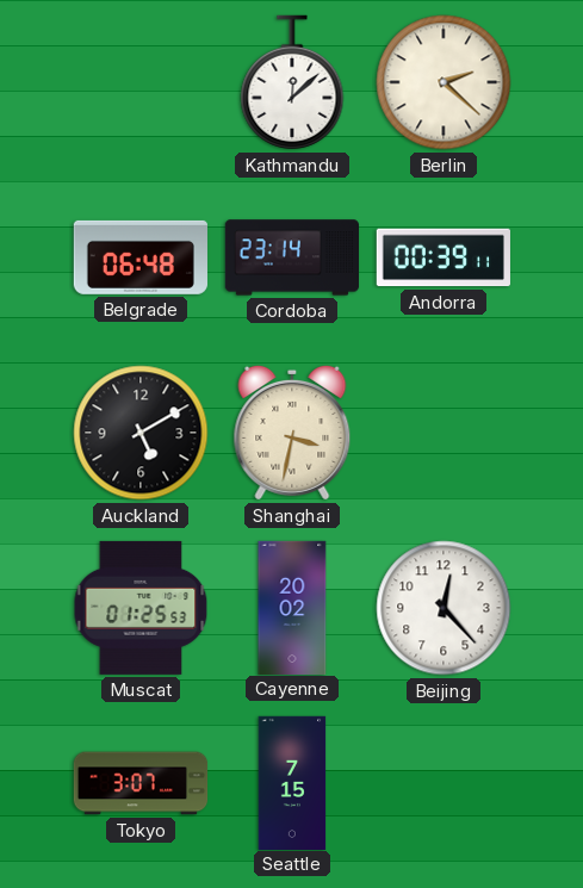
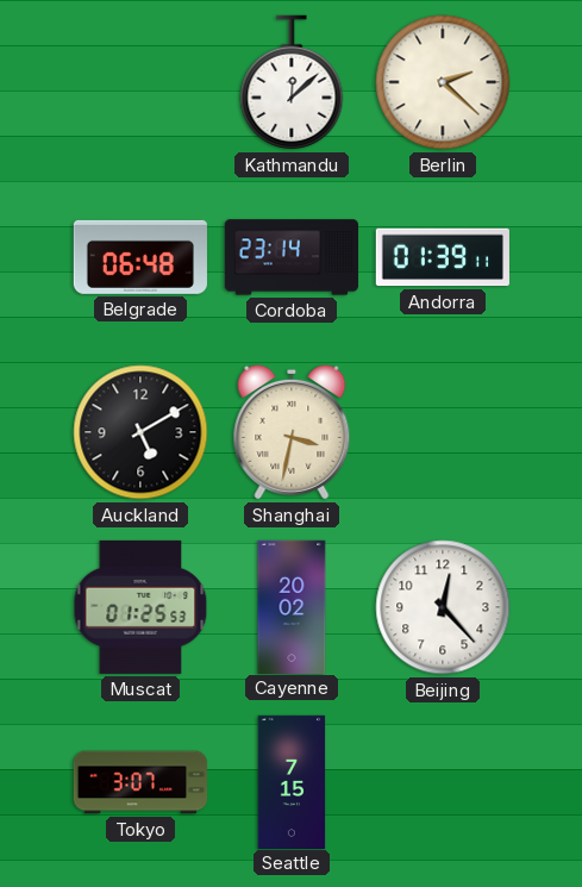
Andorra: 00:39 -> 01:39
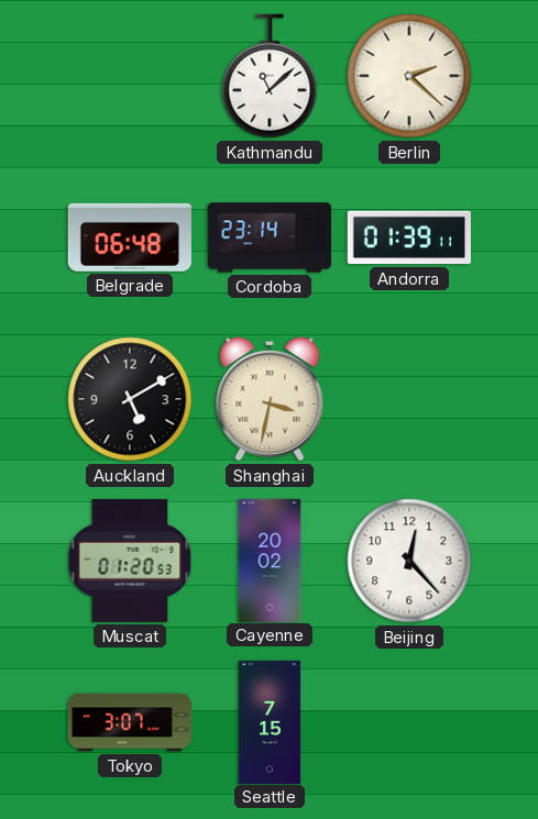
Kathmandu: 12:08 -> 11:08
Muscat: 01:25 -> 01:20
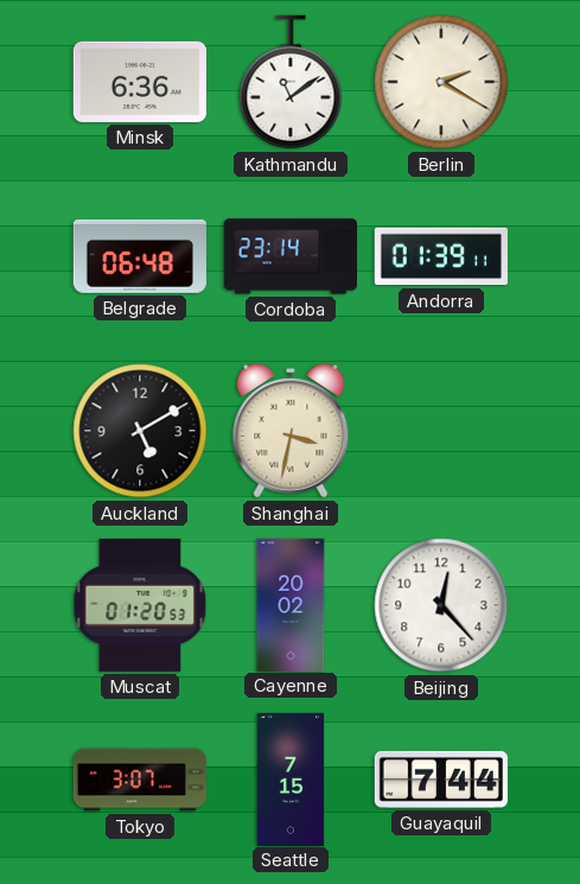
Minsk: none -> 6:36
Kathmandu: 11:08 -> 11:09
Berlin: 2:22 -> 2:20
Guayaquil: none -> 7:44
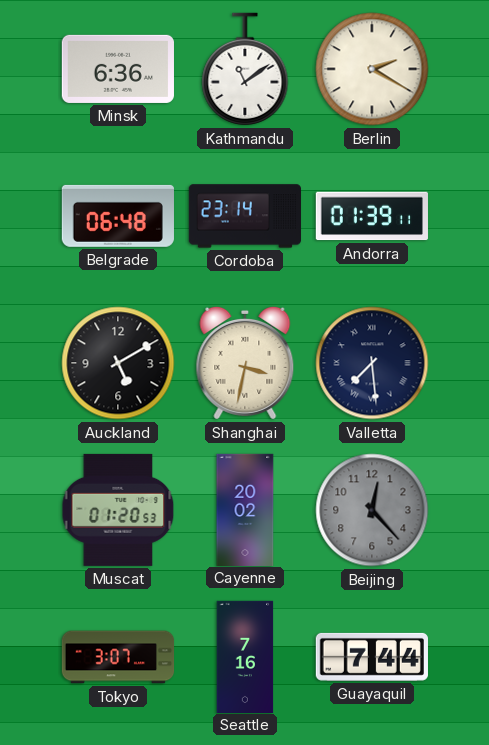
Valletta: none -> 7:29
Beijing dial: white -> grey
Seattle: 7:15 -> 7:16
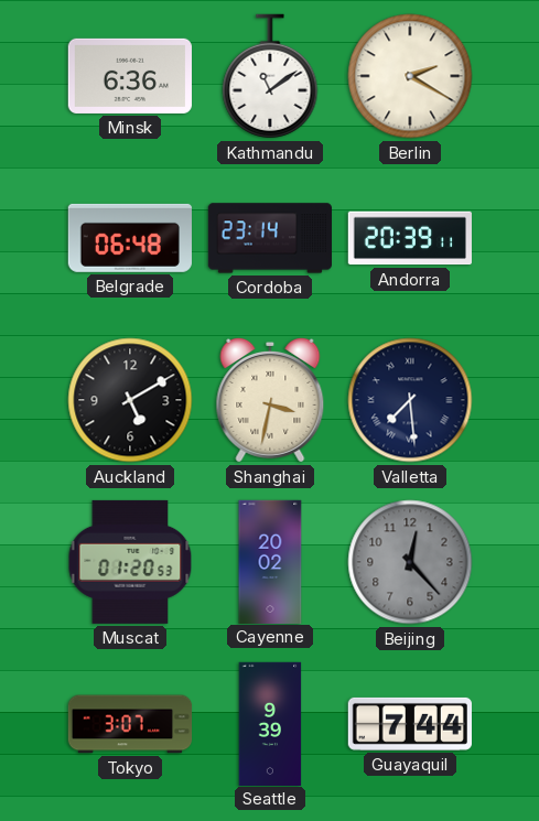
Andorra: 01:39 -> 20:39
Seattle: 7:16 -> 9:39
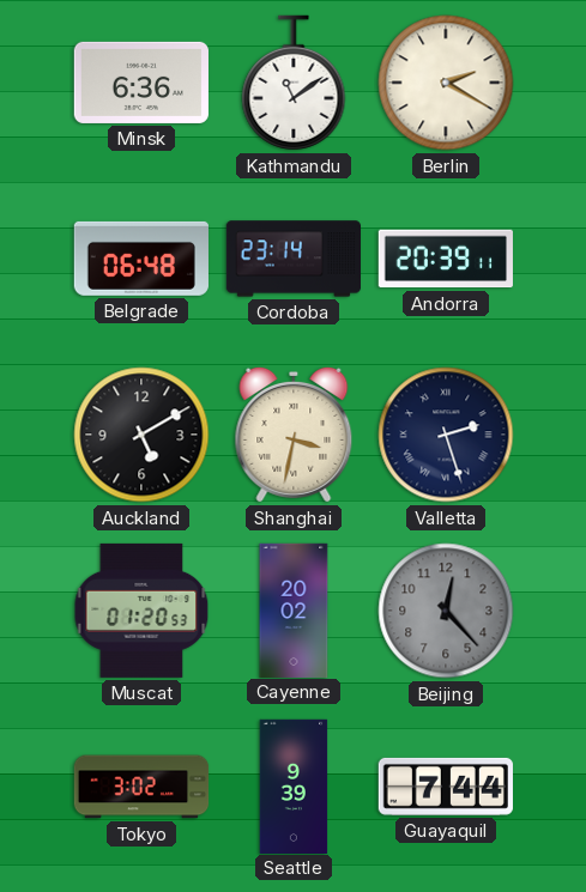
Valletta: 7:29 -> 2:27
Tokyo: 3:07 -> 3:02
